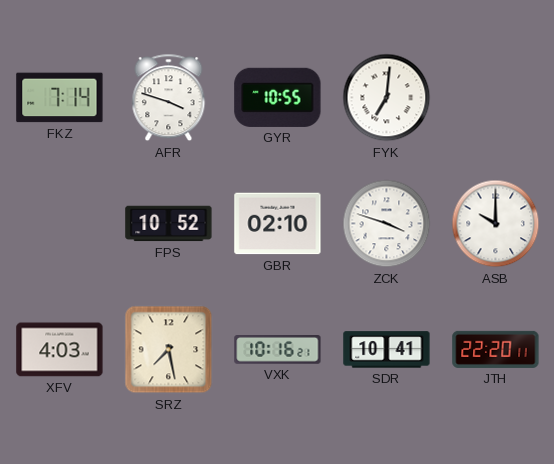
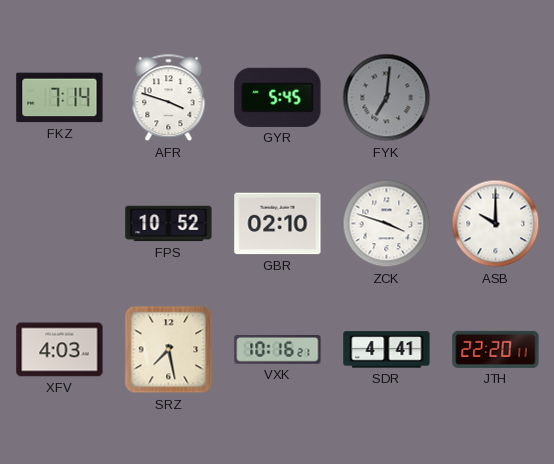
GYR: 10:55 -> 5:45
FYK dial: white -> grey
SDR: 10:41 -> 4:41
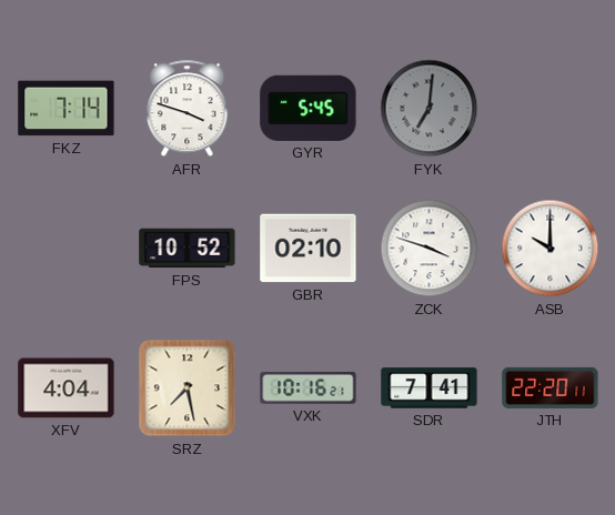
XFV: 4:03 -> 4:04
SDR: 4:41 -> 7:41
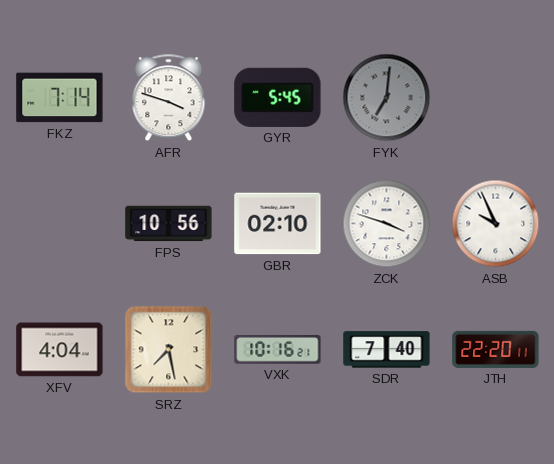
FPS: 10:52 -> 10:56
ASB: 10:00 -> 9:56
SDR: 7:41 -> 7:40
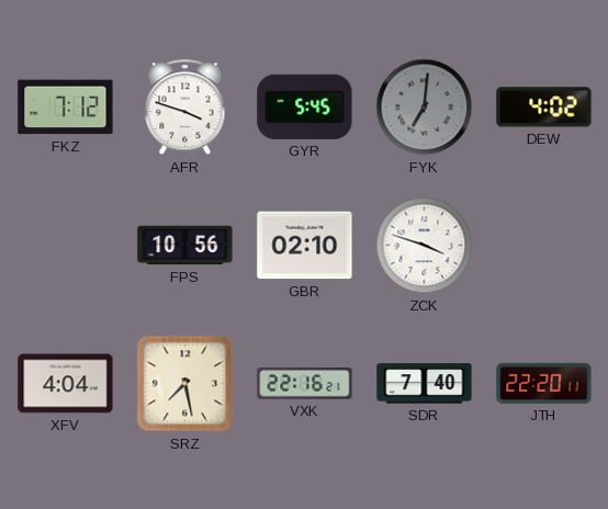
FKZ: 7:14 -> 7:12
DEW: none -> 4:02
ASB: 9:56 -> none
VXK: 10:16 -> 22:16
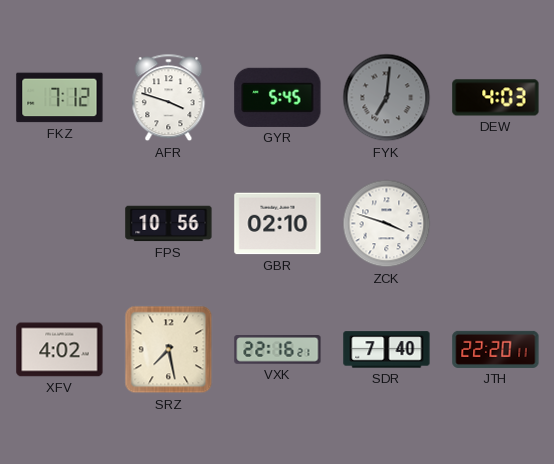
DEW: 4:02 -> 4:03
XFV: 4:04 -> 4:02
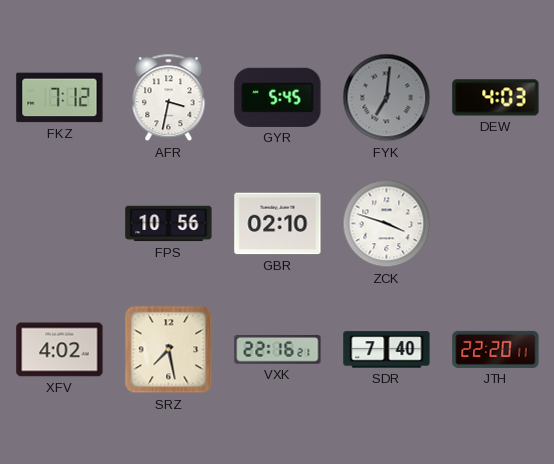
AFR: 3:48 -> 3:32
